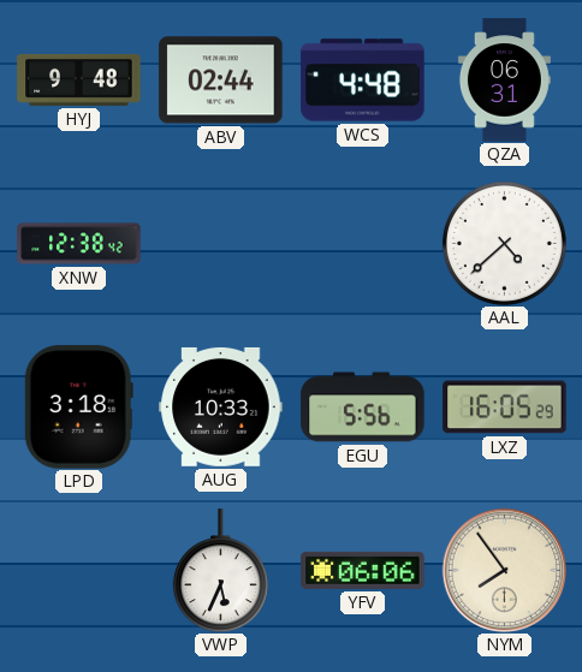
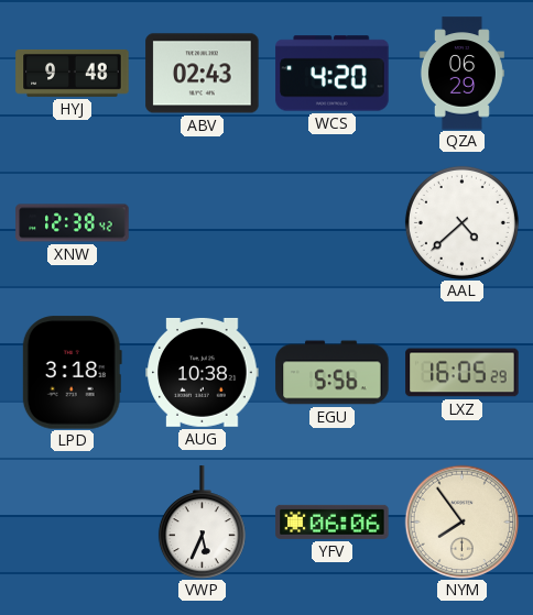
ABV: 02:44 -> 02:43
WCS: 4:48 -> 4:20
QZA: 06:31 -> 06:29
AUG: 10:33 -> 10:38
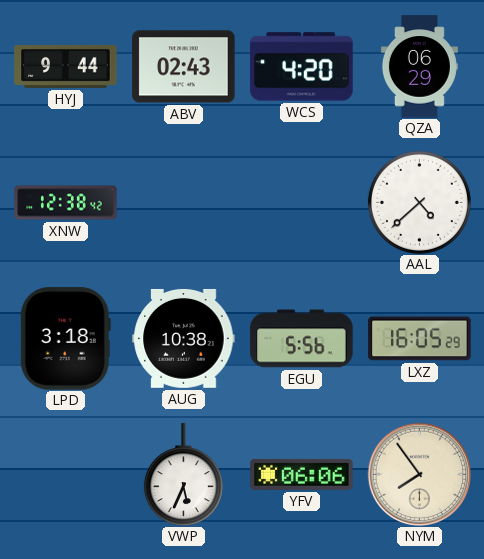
HYJ: 9:48 -> 9:44
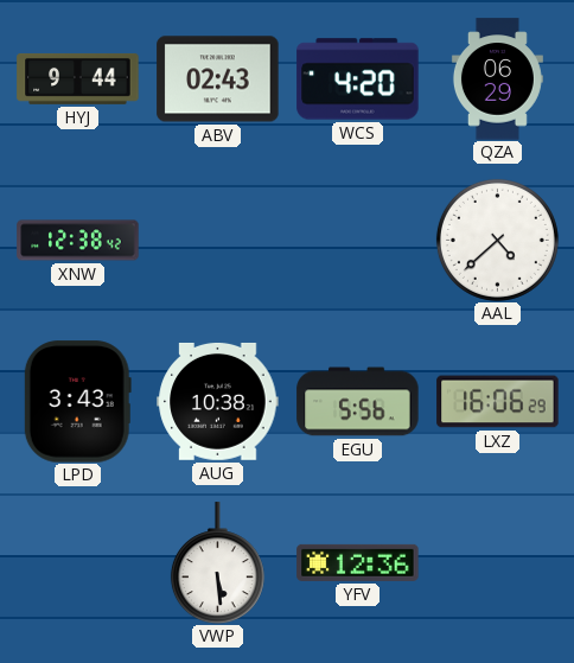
LPD: 3:18 -> 3:43
LXZ: 16:05 -> 16:06
VWP: 5:34 -> 5:29
YFV: 06:06 -> 12:36
NYM: 7:54 -> none
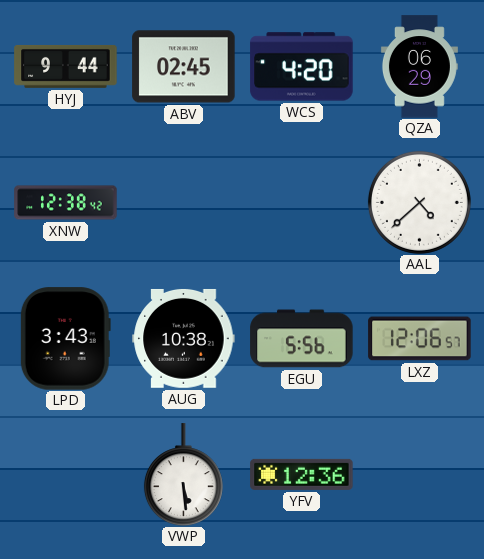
ABV: 02:43 -> 02:45
LXZ: 16:06 -> 12:06
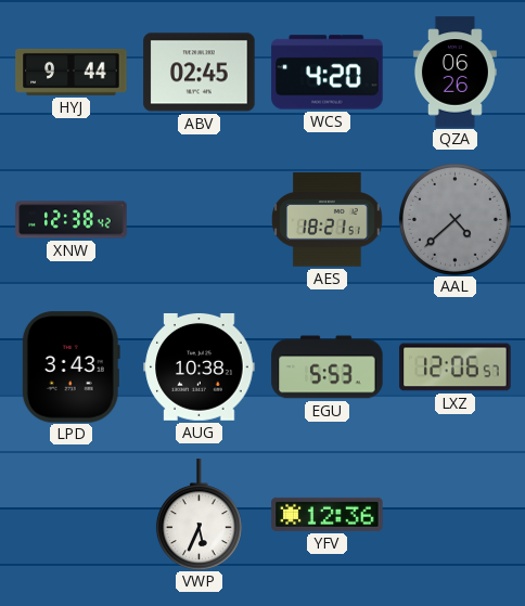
QZA: 06:29 -> 06:26
AES: none -> 18:21
AAL dial: white -> grey
EGU: 5:56 -> 5:53
VWP: 5:29 -> 5:34
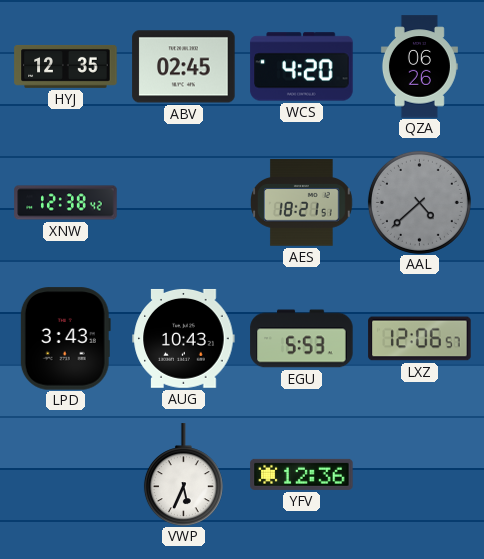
HYJ: 9:44 -> 12:35
AUG: 10:38 -> 10:43
